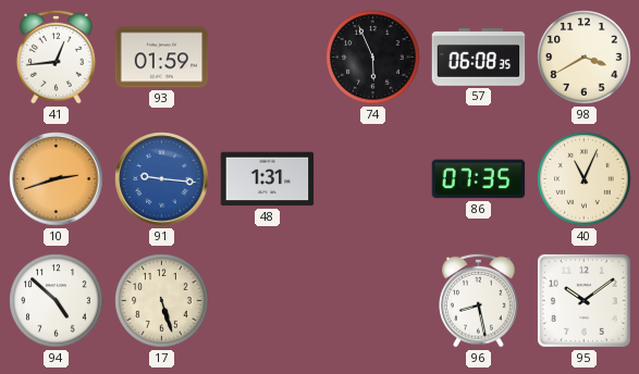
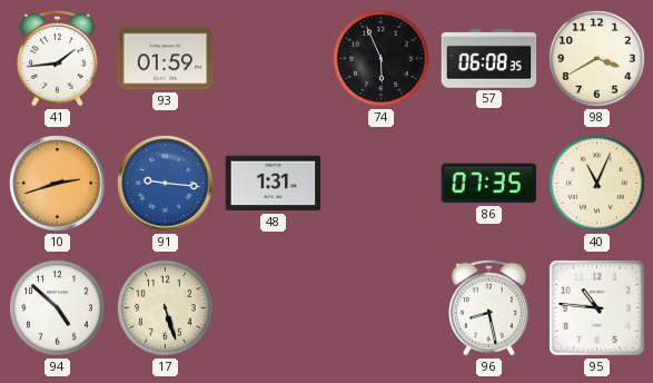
41: 12:44 -> 1:44
95: 10:09 -> 10:46
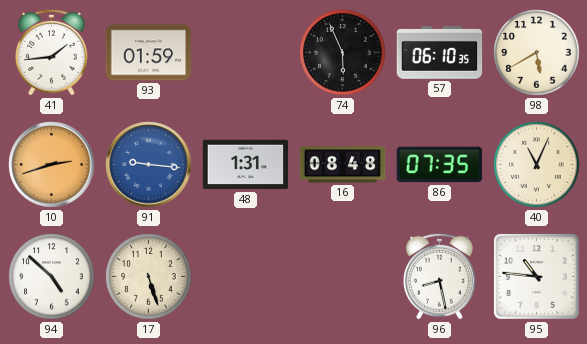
57: 06:08 -> 06:10
98: 3:40 -> 5:40
16: none -> 08:48
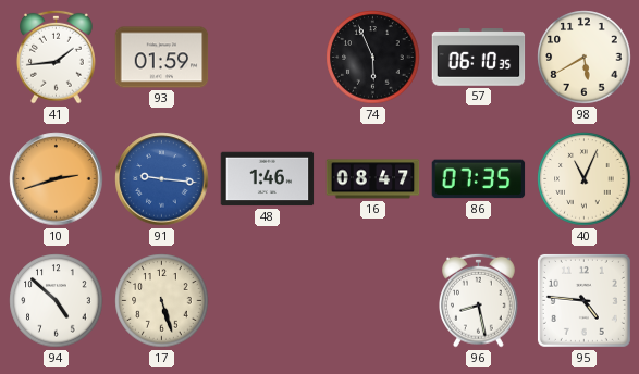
48: 1:31 -> 1:46
16: 08:48 -> 08:47
95: 10:46 -> 4:46
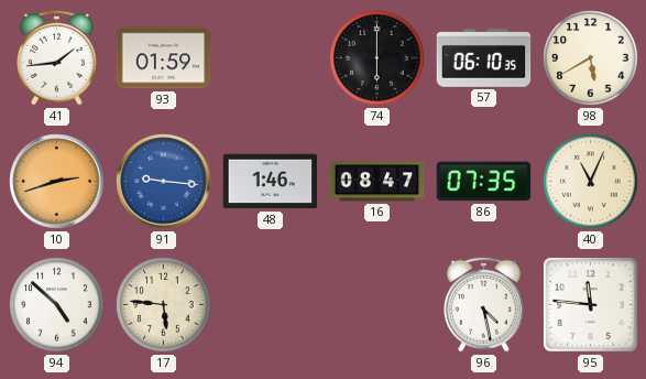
74: 5:56 -> 6:00
17: 5:27 -> 5:46
96: 8:28 -> 4:28
95: 4:46 -> 11:46
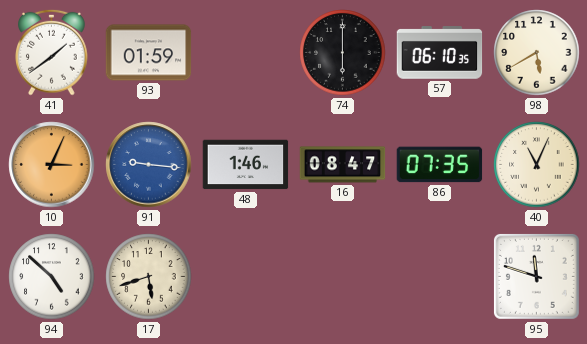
41: 1:44 -> 1:39
10: 2:42 -> 3:04
17: 5:46 -> 5:42
96: 4:28 -> none
95: 11:46 -> 11:48
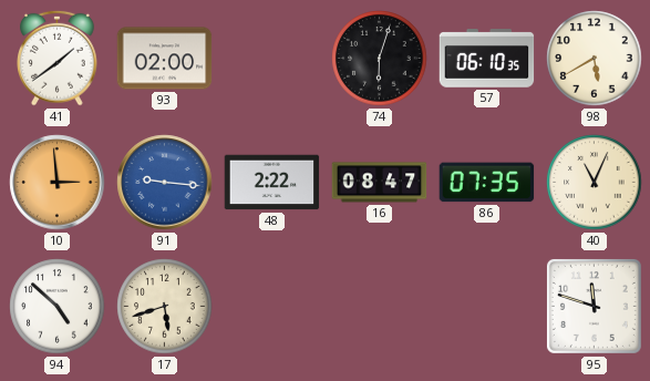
93: 01:59 -> 02:00
74: 6:00 -> 6:03
10: 3:04 -> 2:59
48: 1:46 -> 2:22
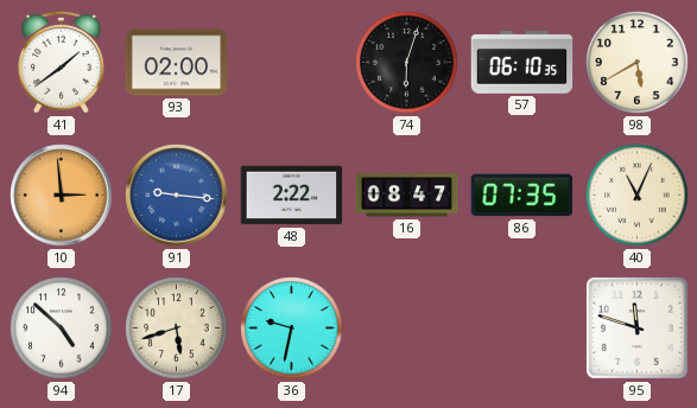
36: none -> 9:32
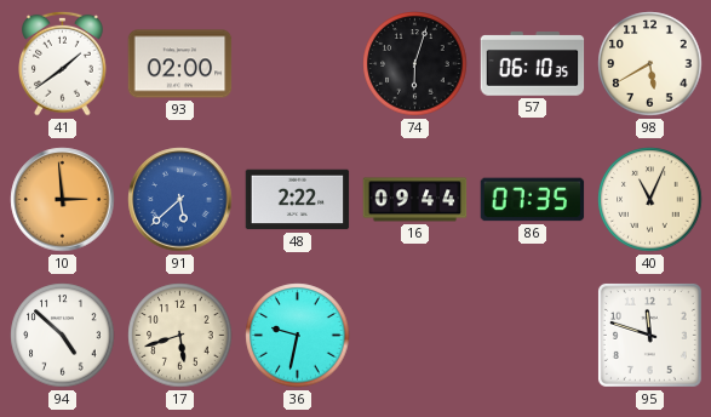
91: 9:16 -> 5:38
16: 08:47 -> 09:44
